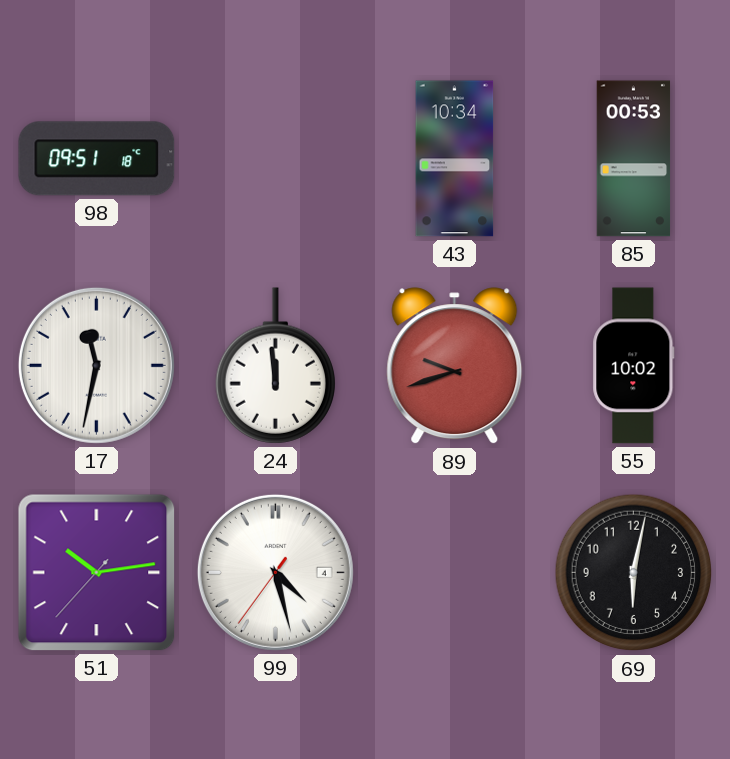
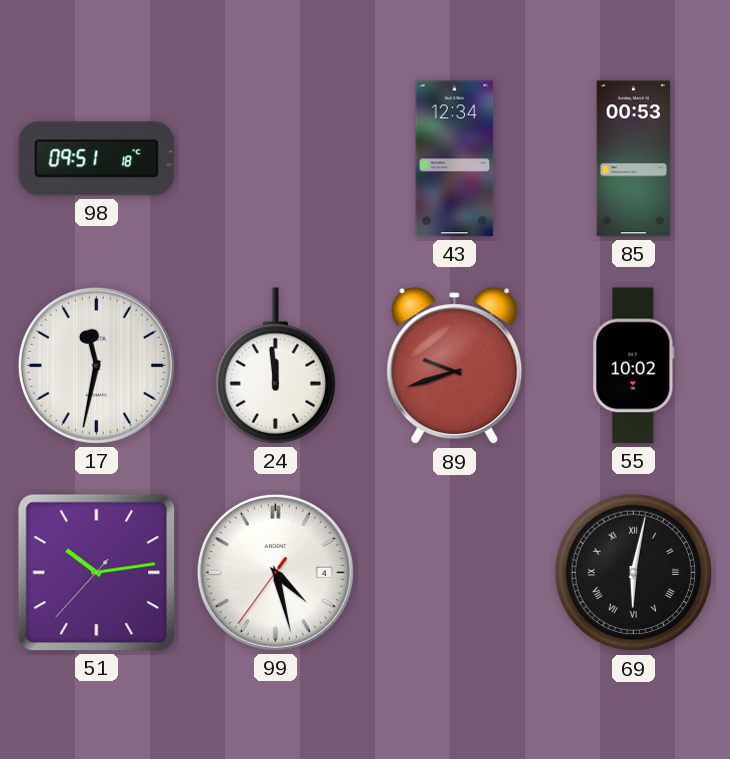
43: 10:34 -> 12:34
69 numerals: Arabic -> Roman
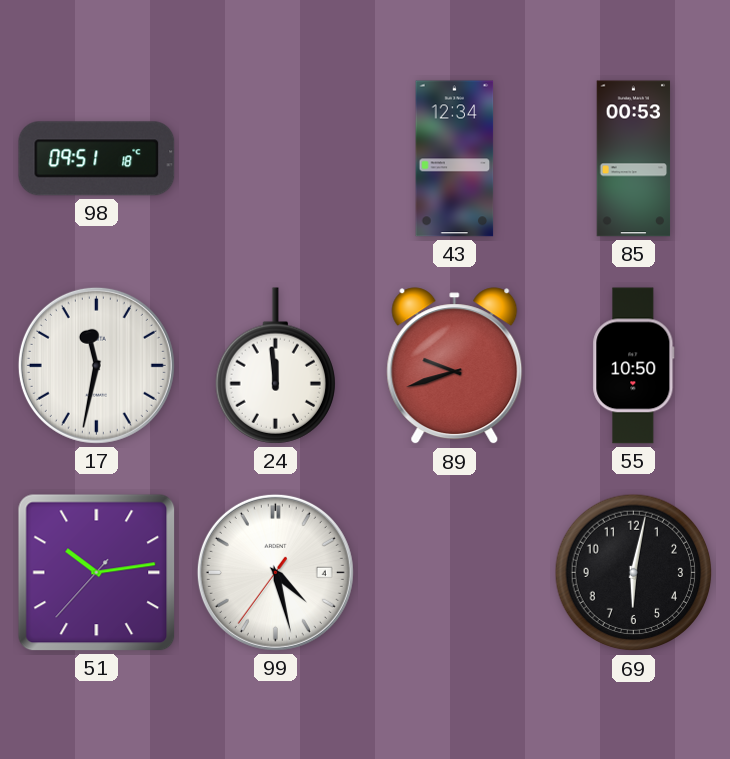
55: 10:02 -> 10:50
69 numerals: Roman -> Arabic
